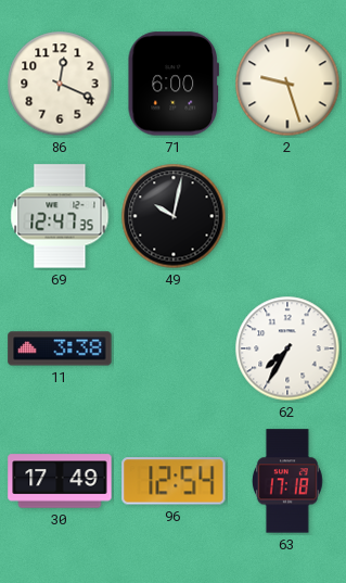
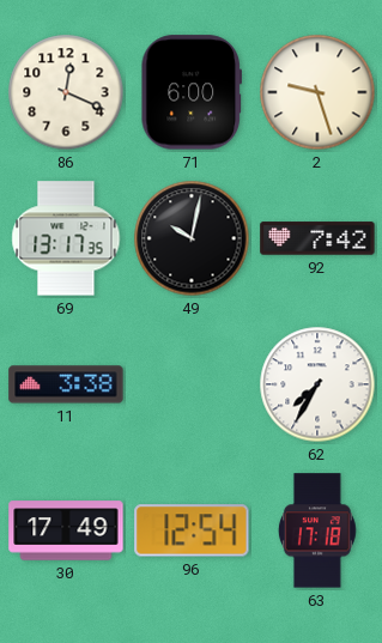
69: 12:47 -> 13:17
92: none -> 7:42
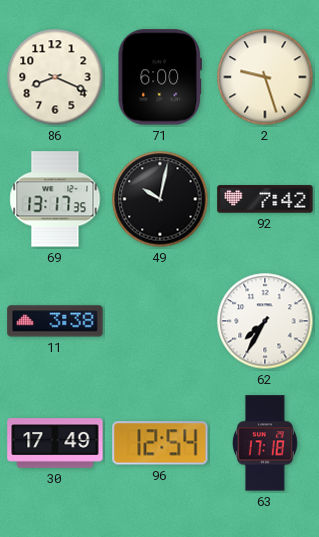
86: 12:19 -> 8:19
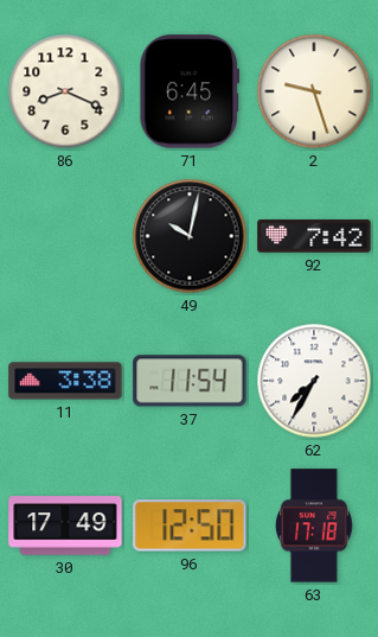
71: 6:00 -> 6:45
69: 13:17 -> none
37: none -> 11:54
96: 12:54 -> 12:50
